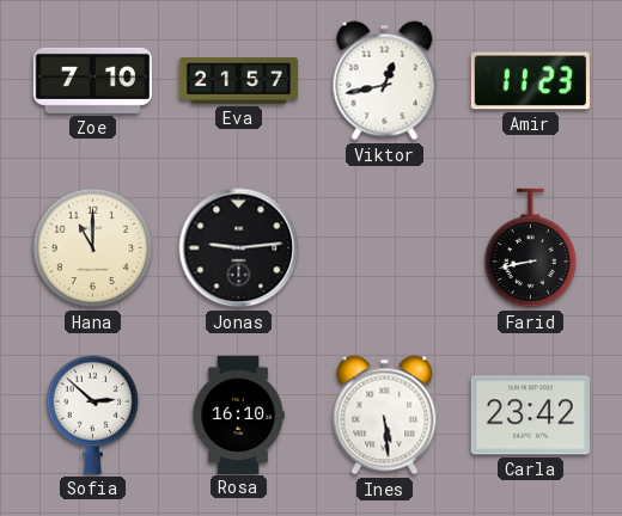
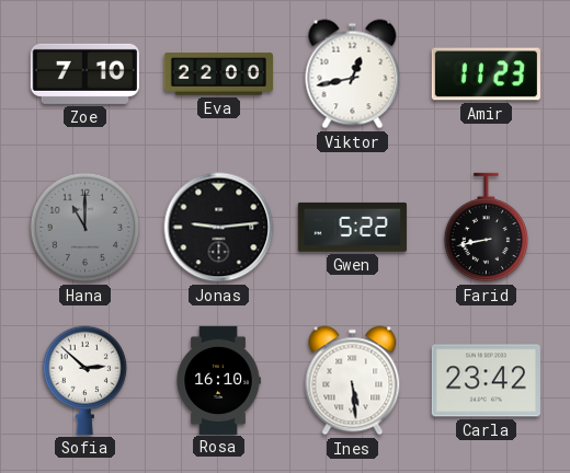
Eva: 21:57 -> 22:00
Hana dial: cream -> grey
Gwen: none -> 5:22
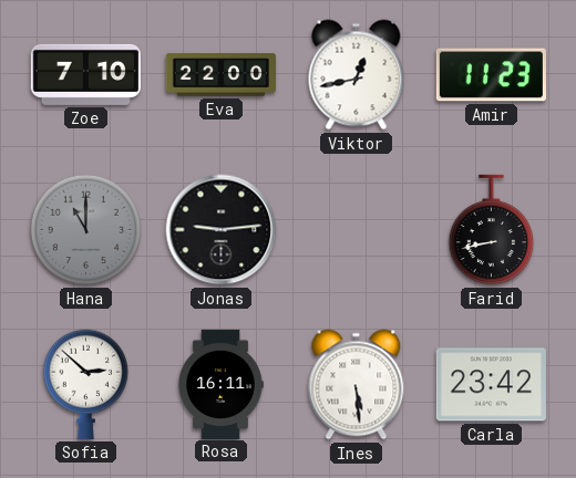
Gwen: 5:22 -> none
Rosa: 16:10 -> 16:11
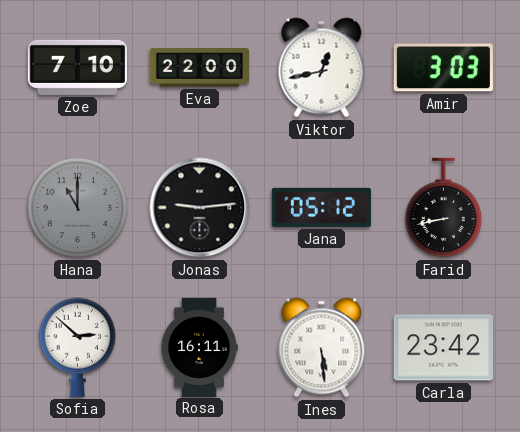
Amir: 11:23 -> 3:03
Jana: none -> 05:12
